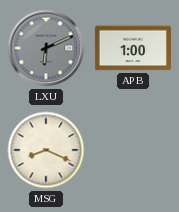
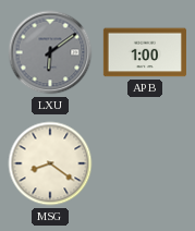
LXU: 6:11 -> 6:09
MSG: 8:19 -> 8:21
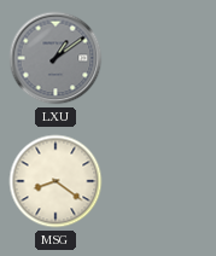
LXU: 6:09 -> 1:09
APB: 1:00 -> none
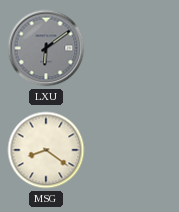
LXU: 1:09 -> 6:09
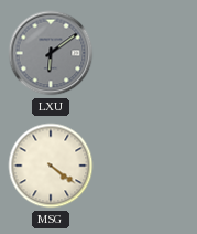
MSG: 8:21 -> 4:21
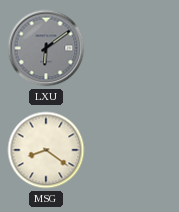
MSG: 4:21 -> 8:21
